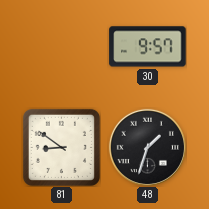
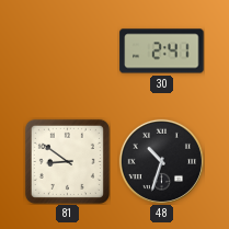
30: 9:57 -> 2:41
48: 1:33 -> 10:33
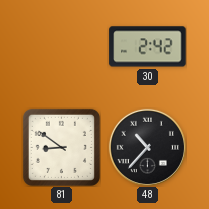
30: 2:41 -> 2:42
48: 10:33 -> 10:37
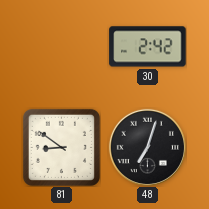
48: 10:37 -> 7:03
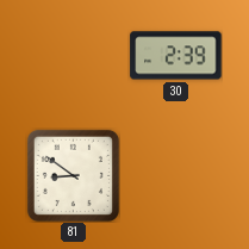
30: 2:42 -> 2:39
48: 7:03 -> none
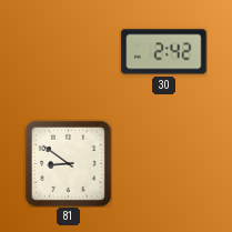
30: 2:39 -> 2:42
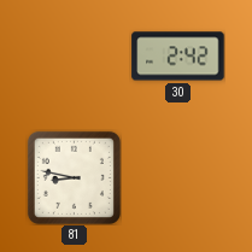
81: 8:51 -> 8:47
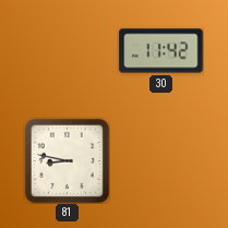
30: 2:42 -> 11:42
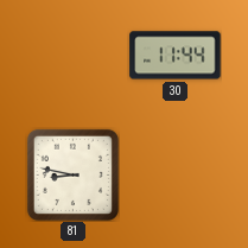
30: 11:42 -> 11:44
